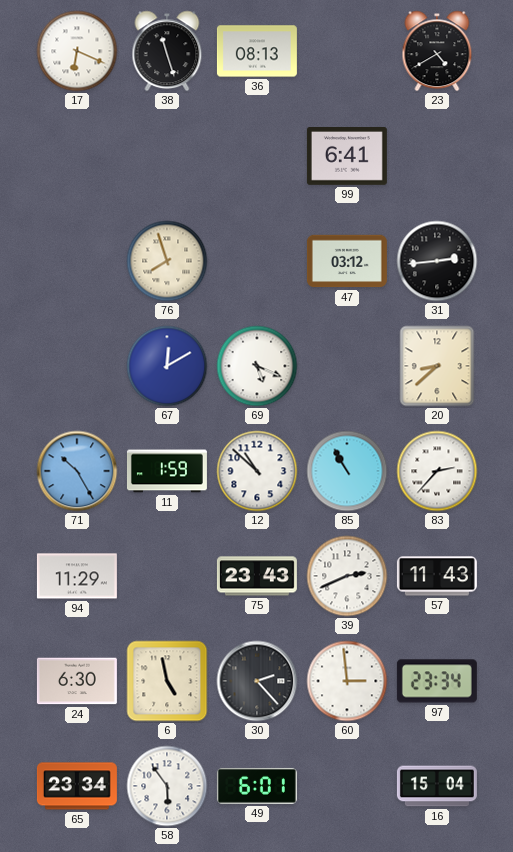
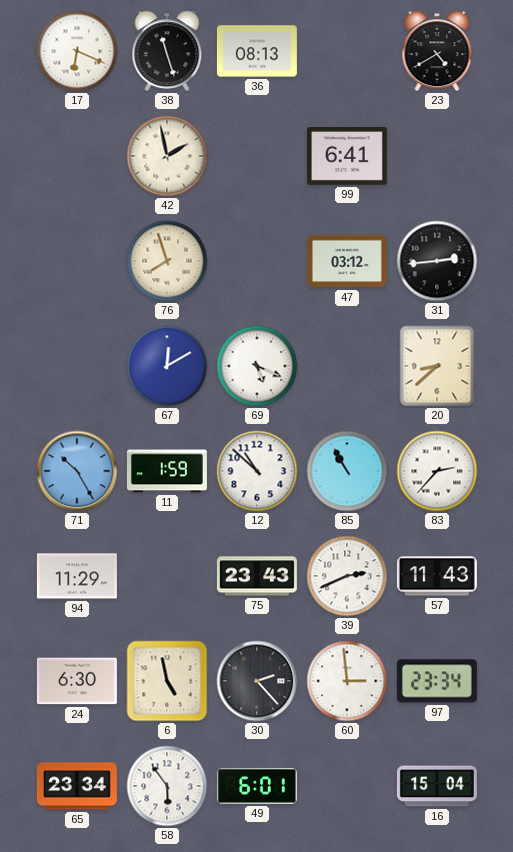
42: none -> 1:58
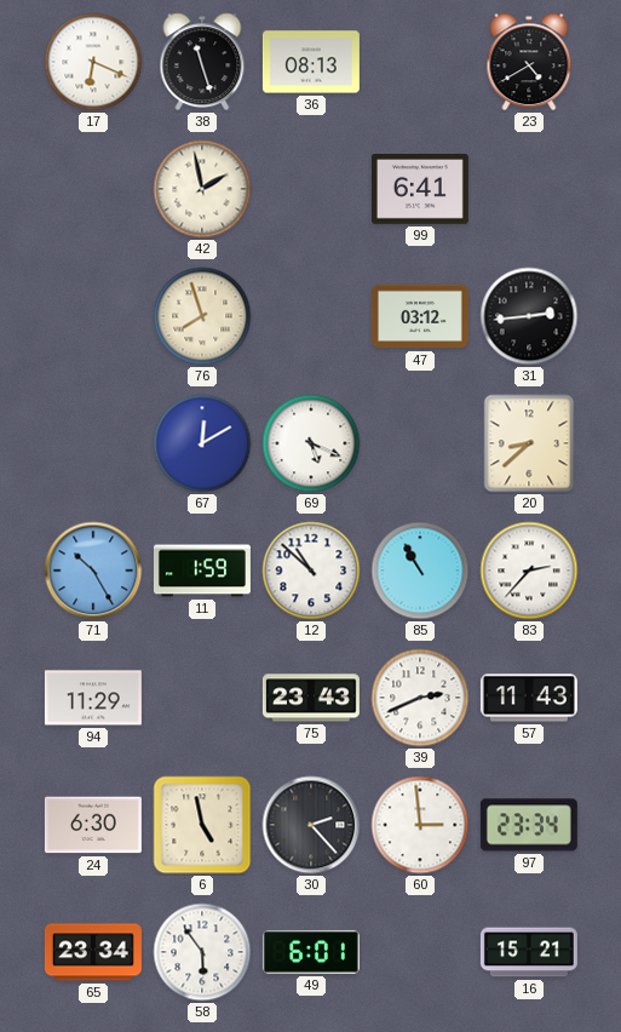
16: 15:04 -> 15:21
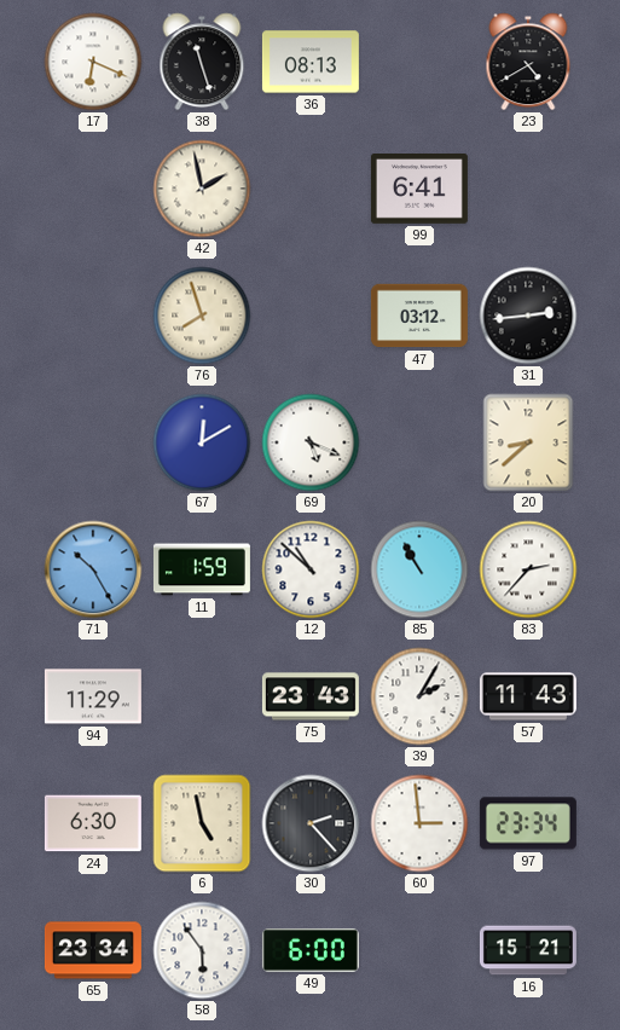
39: 2:41 -> 2:05
49: 6:01 -> 6:00
